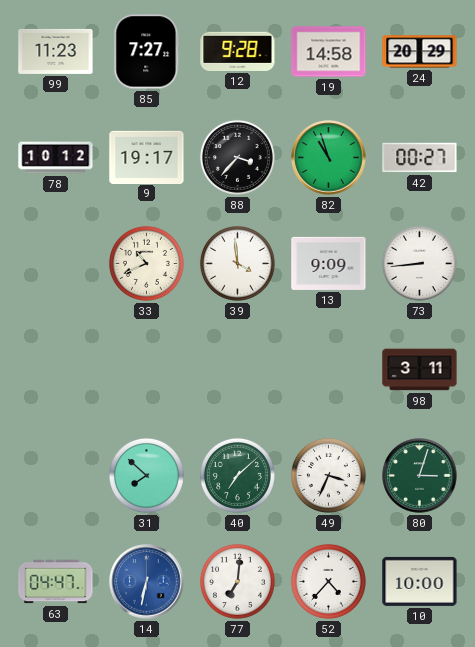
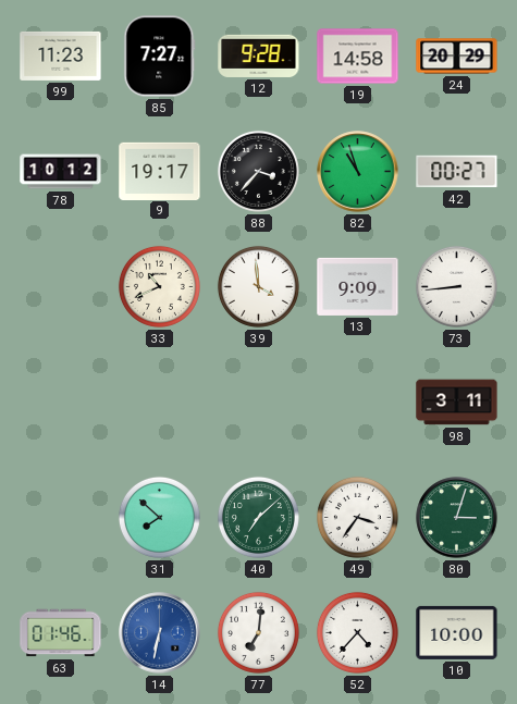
49: 3:34 -> 3:36
63: 04:47 -> 01:46
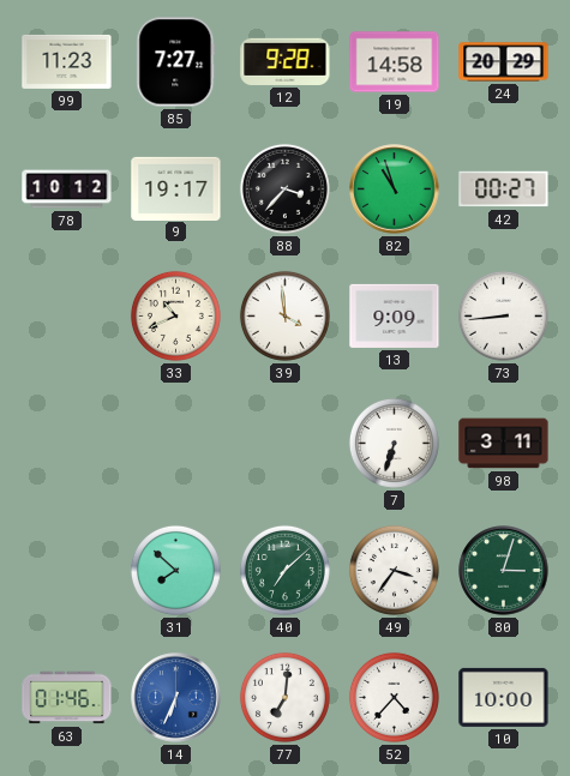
7: none -> 6:33
14: 6:32 -> 6:34
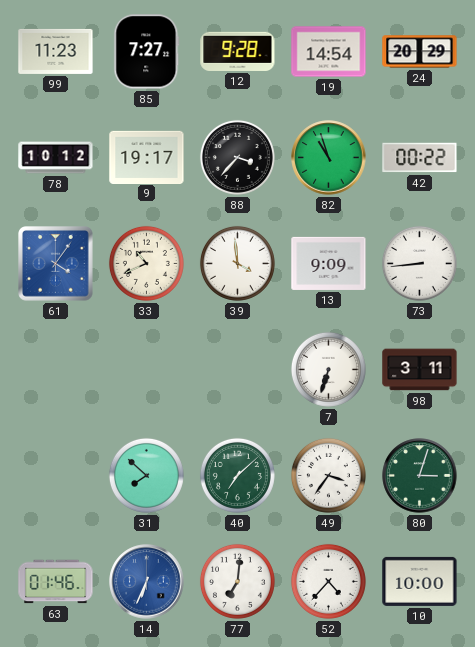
19: 14:58 -> 14:54
42: 00:27 -> 00:22
61: none -> 4:06
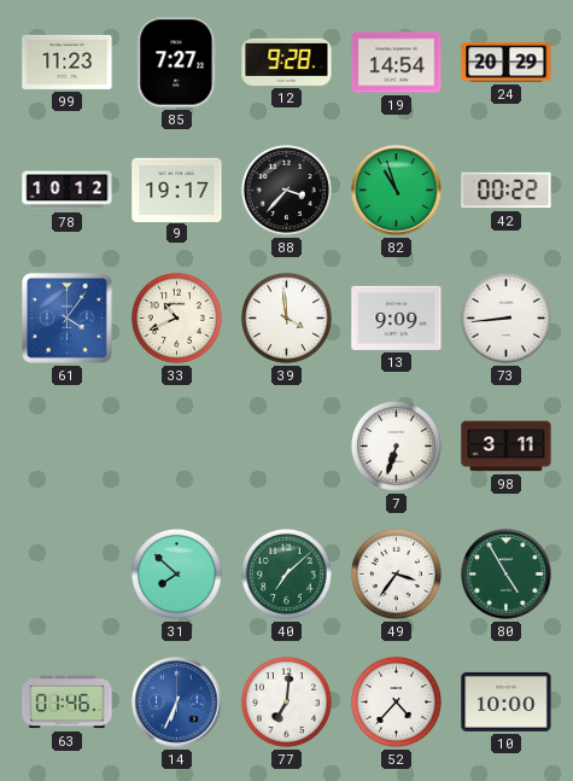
80: 3:03 -> 4:55
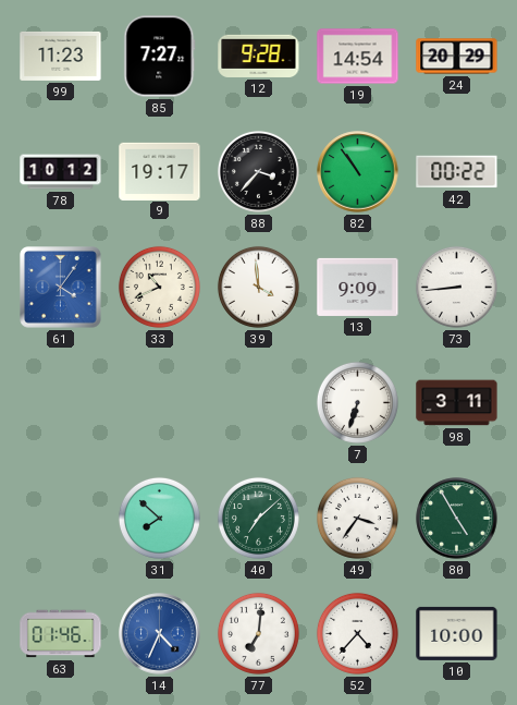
82: 10:57 -> 10:54
14: 6:34 -> 4:34
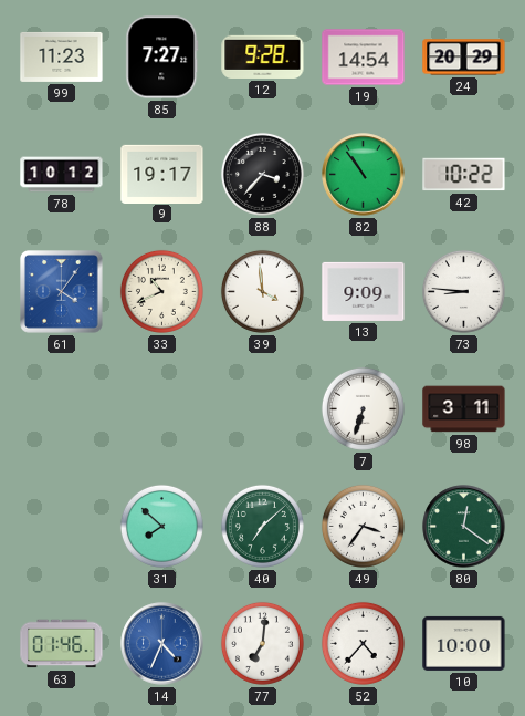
42: 00:22 -> 10:22
73: 8:44 -> 8:46
80: 4:55 -> 12:21
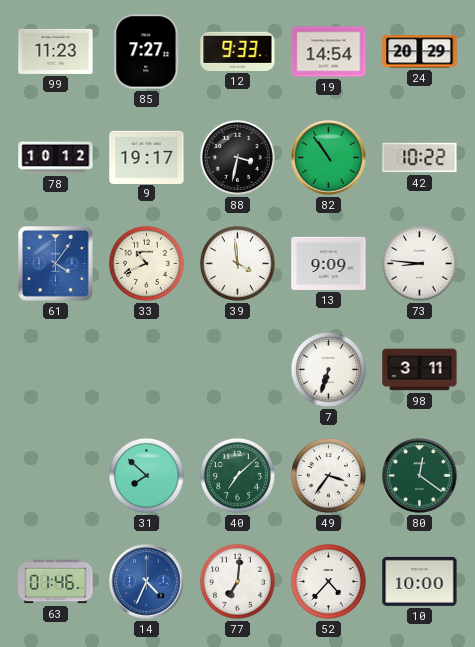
12: 9:28 -> 9:33
88: 3:37 -> 3:32
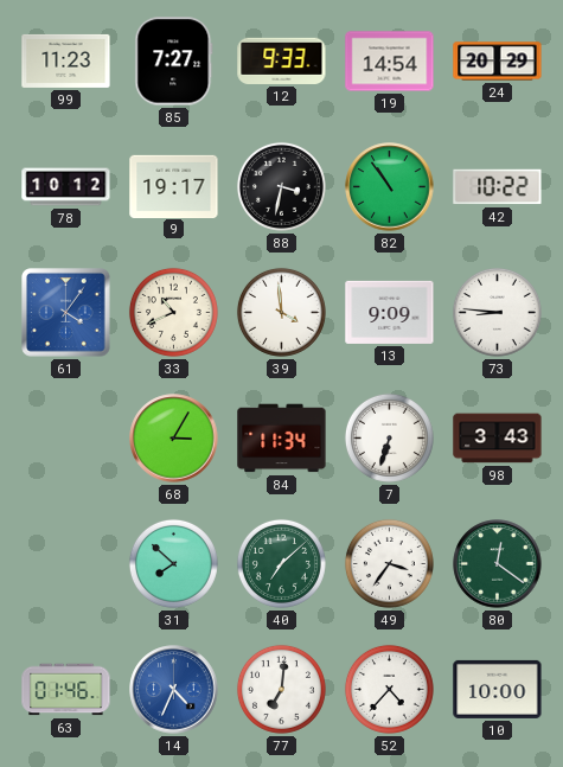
68: none -> 3:05
84: none -> 11:34
98: 3:11 -> 3:43
